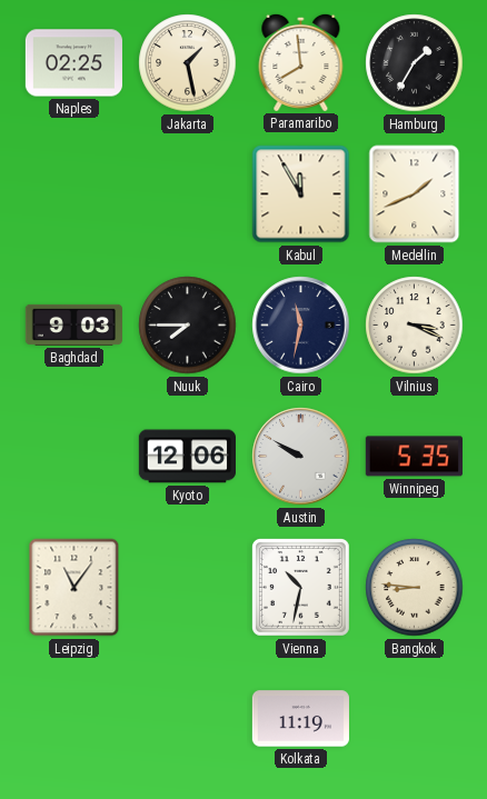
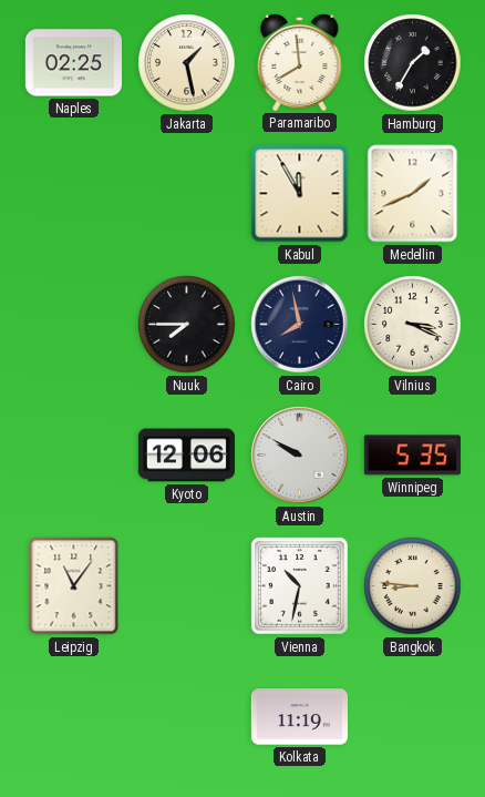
Baghdad: 9:03 -> none
Cairo: 11:32 -> 7:58
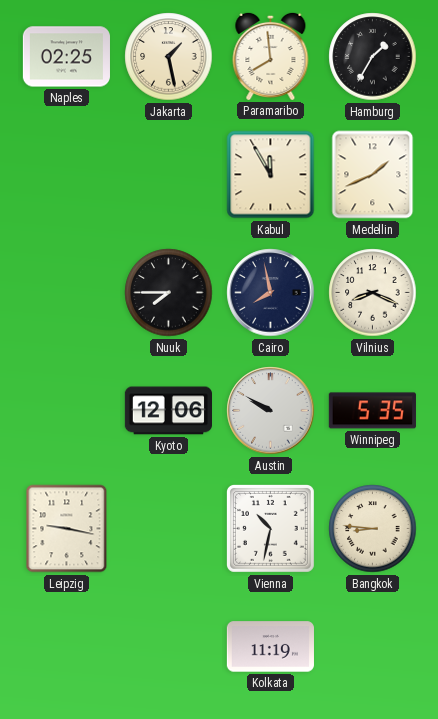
Vilnius: 3:19 -> 8:19
Leipzig: 11:06 -> 9:17
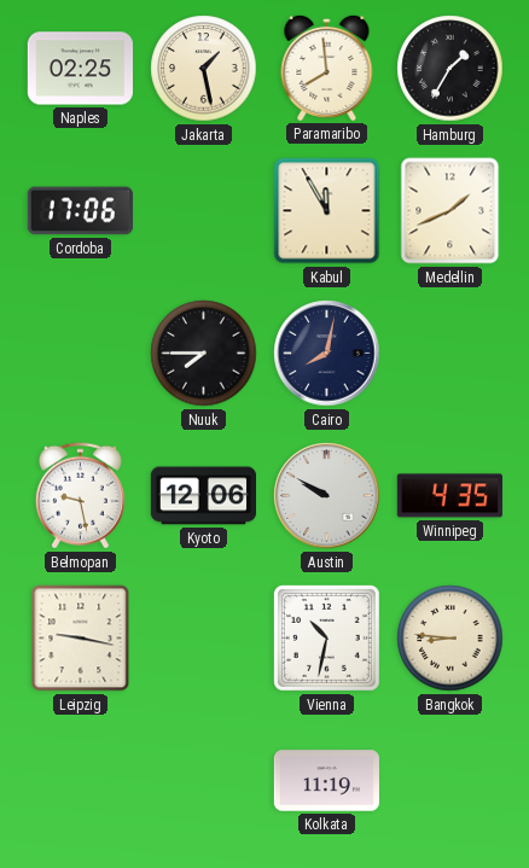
Cordoba: none -> 17:06
Cairo: 7:58 -> 8:02
Vilnius: 8:19 -> none
Belmopan: none -> 9:28
Winnipeg: 5:35 -> 4:35
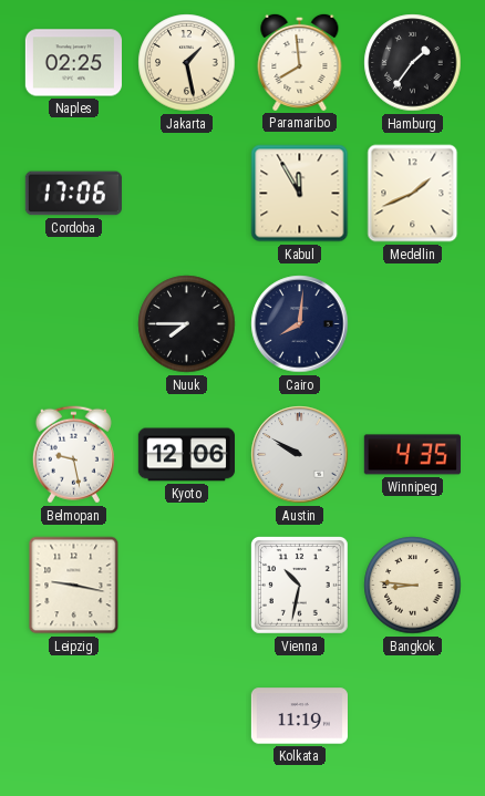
Hamburg: 1:35 -> 1:36
Cairo: 8:02 -> 8:01
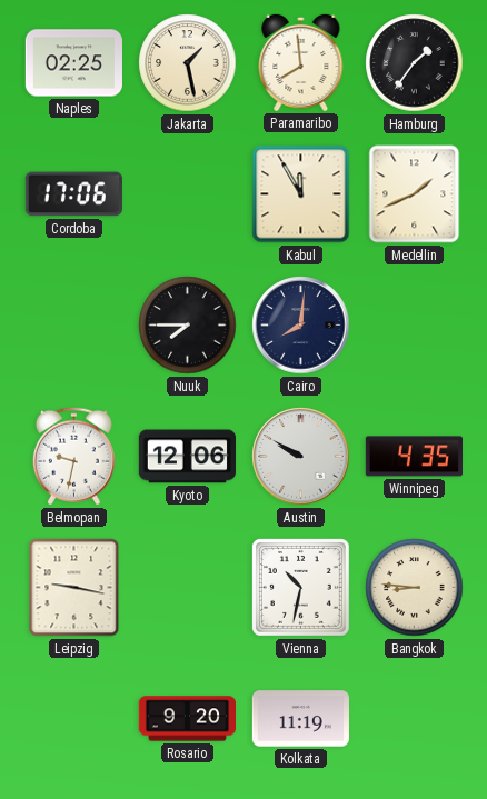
Belmopan: 9:28 -> 9:32
Rosario: none -> 9:20
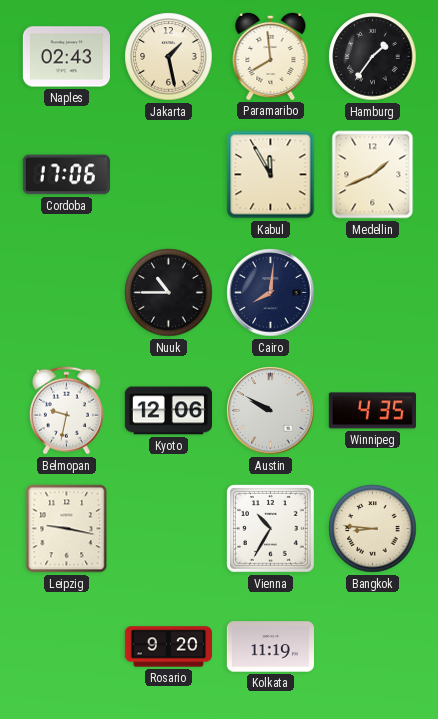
Naples: 02:25 -> 02:43
Nuuk: 7:45 -> 10:45
Vienna: 10:32 -> 10:35
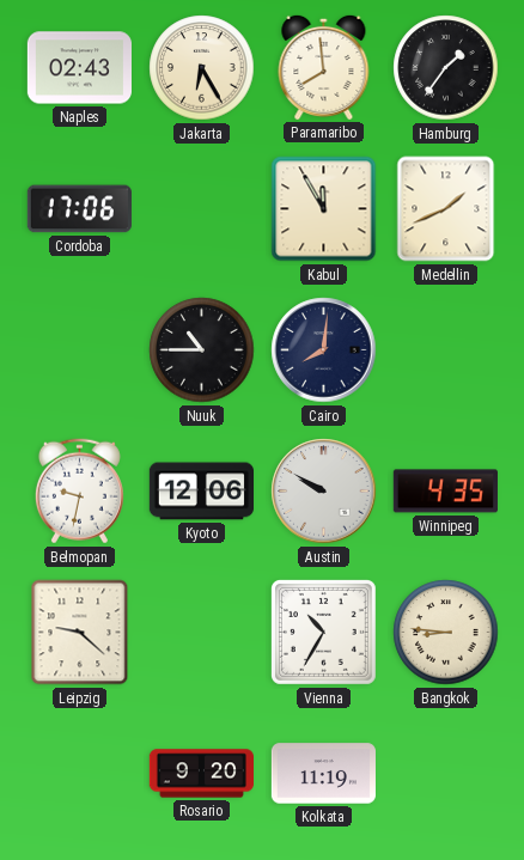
Jakarta: 1:28 -> 6:25
Leipzig: 9:17 -> 9:22
